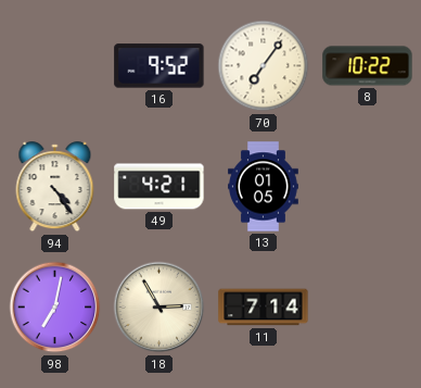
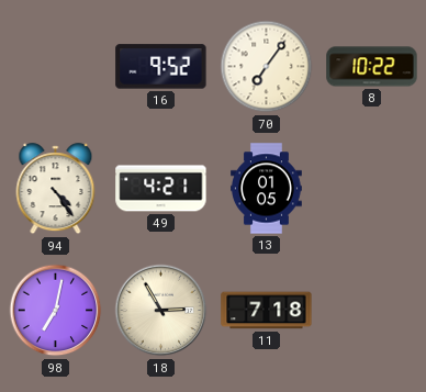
11: 7:14 -> 7:18
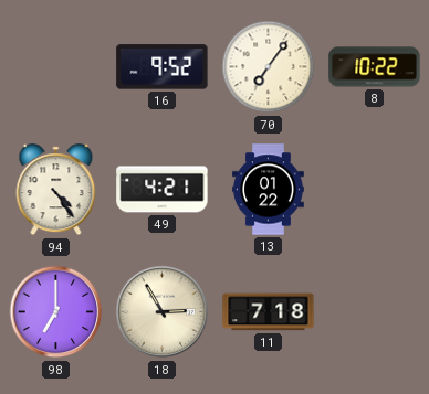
13: 01:05 -> 01:22
98: 7:02 -> 7:00
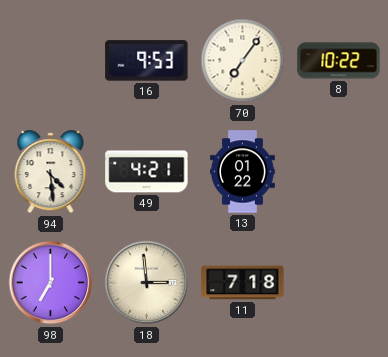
16: 9:52 -> 9:53
94: 4:24 -> 4:29
18: 2:55 -> 2:59
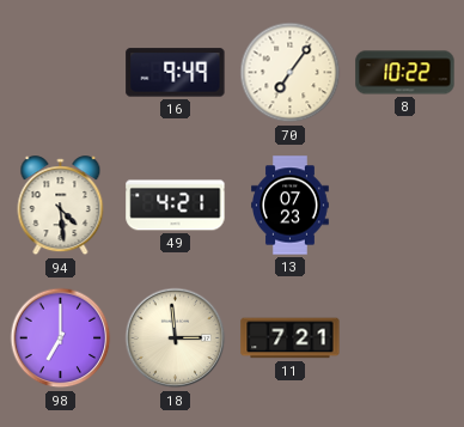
16: 9:53 -> 9:49
13: 01:22 -> 07:23
11: 7:18 -> 7:21
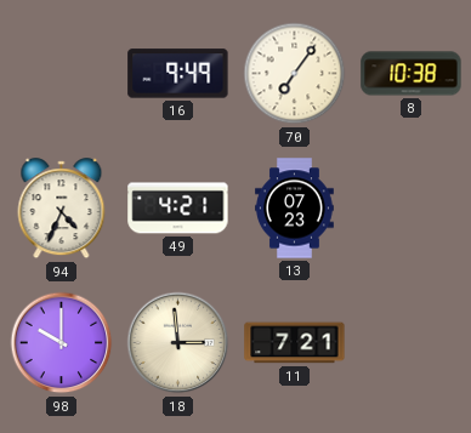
8: 10:22 -> 10:38
94: 4:29 -> 4:34
98: 7:00 -> 10:00
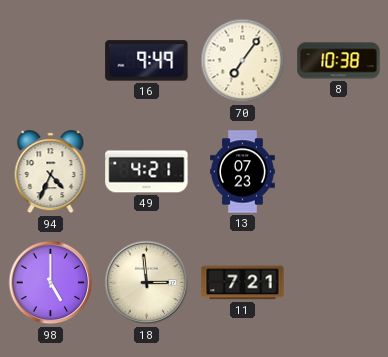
98: 10:00 -> 5:00
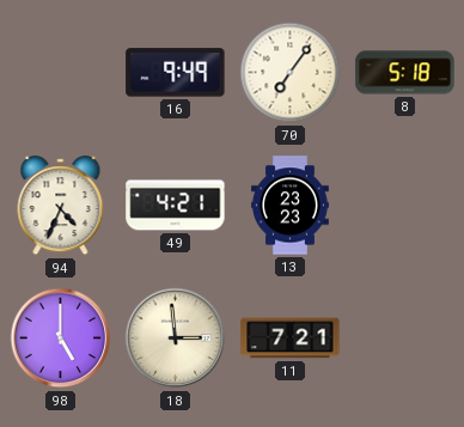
8: 10:38 -> 5:18
13: 07:23 -> 23:23
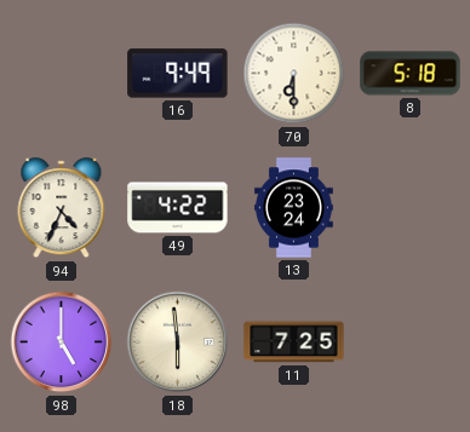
70: 7:06 -> 6:30
49: 4:21 -> 4:22
13: 23:23 -> 23:24
18: 2:59 -> 5:59
11: 7:21 -> 7:25
